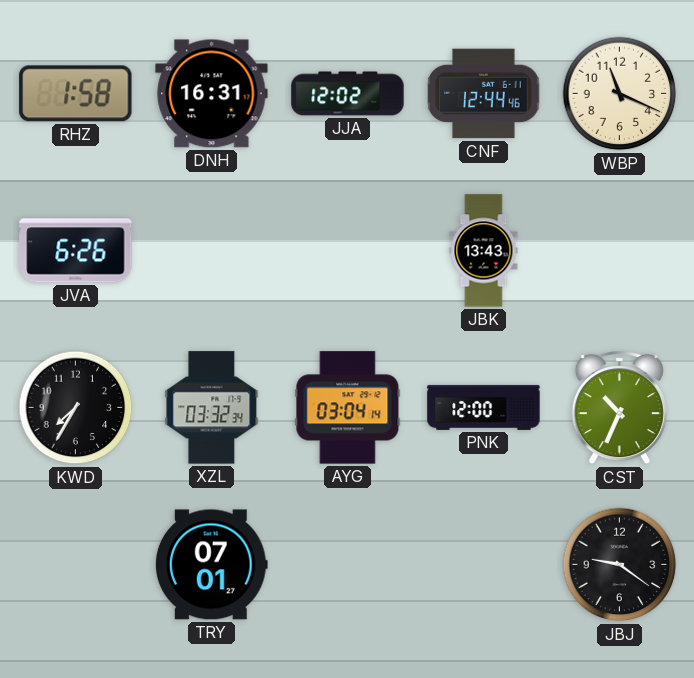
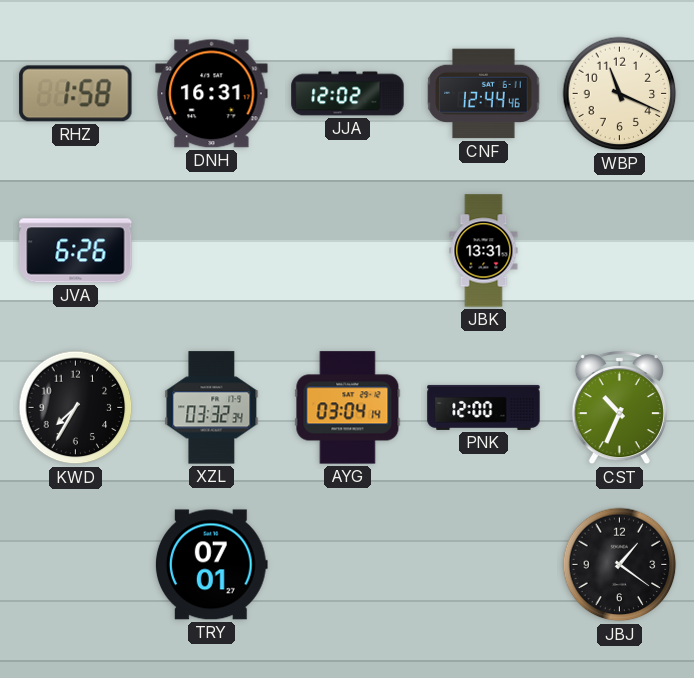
JBK: 13:43 -> 13:31
JBJ: 9:21 -> 1:21
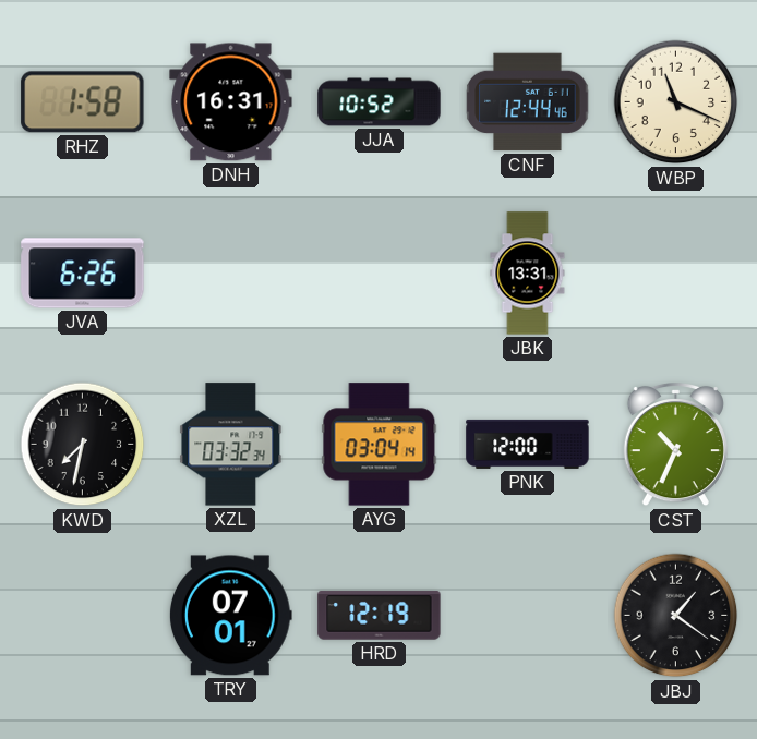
JJA: 12:02 -> 10:52
KWD: 7:35 -> 7:32
HRD: none -> 12:19
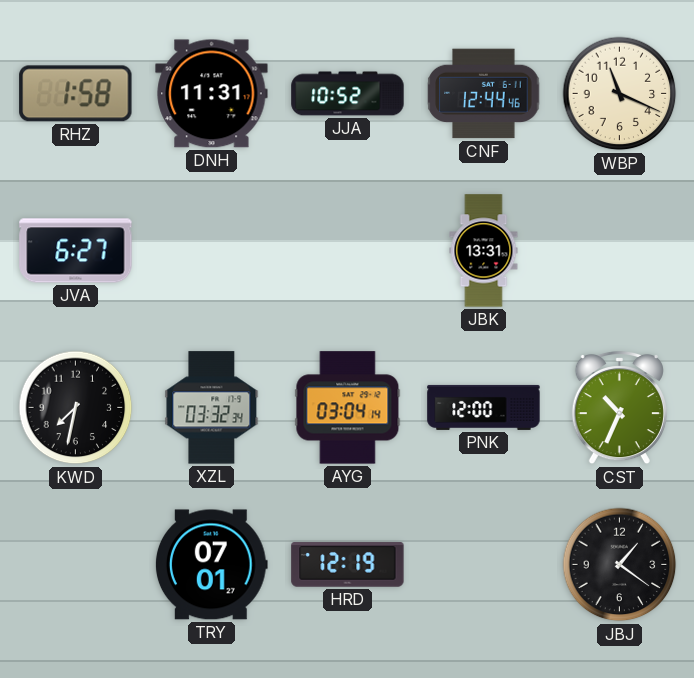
DNH: 16:31 -> 11:31
JVA: 6:26 -> 6:27
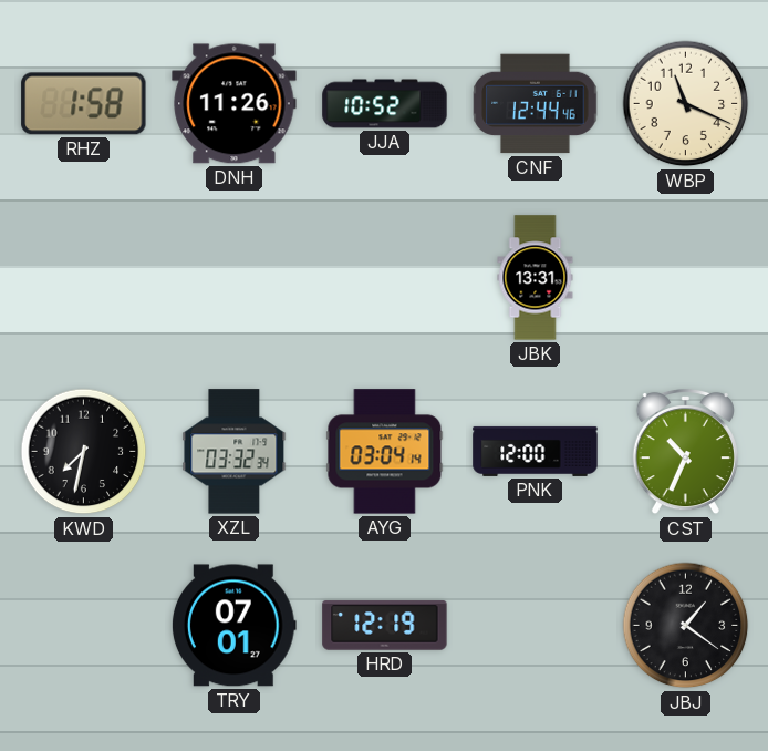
DNH: 11:31 -> 11:26
JVA: 6:27 -> none
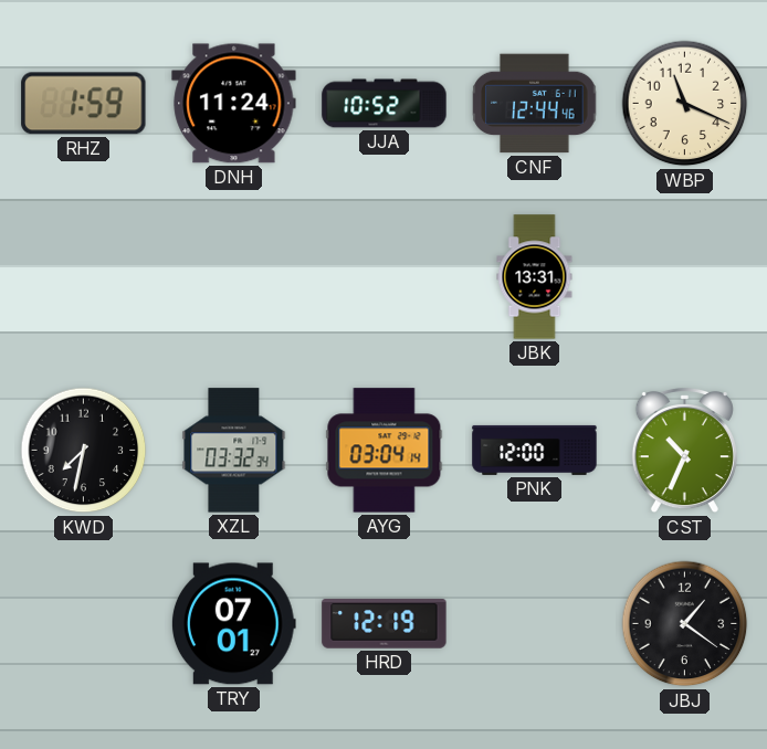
RHZ: 1:58 -> 1:59
DNH: 11:26 -> 11:24
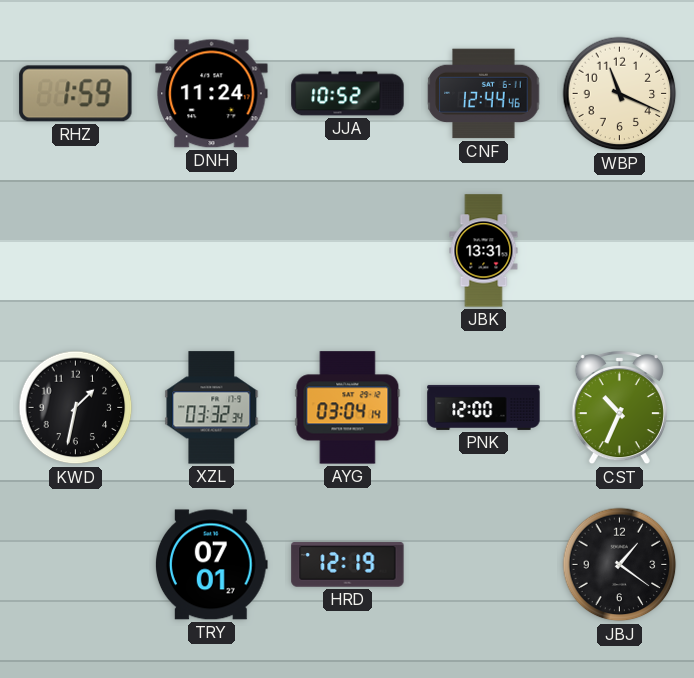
KWD: 7:32 -> 1:32
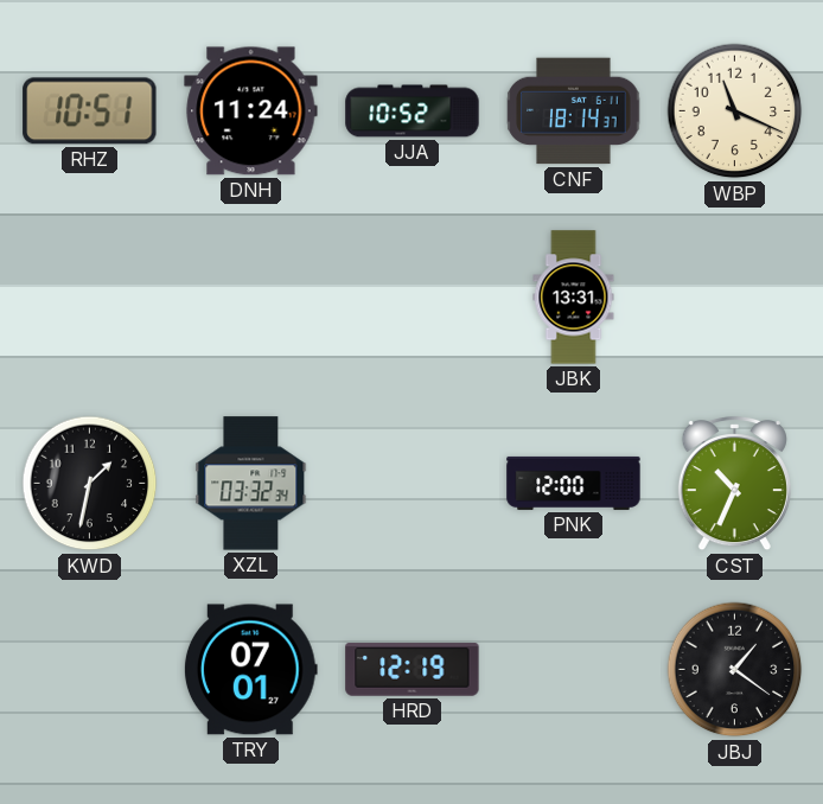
RHZ: 1:59 -> 10:51
CNF: 12:44 -> 18:14
AYG: 03:04 -> none
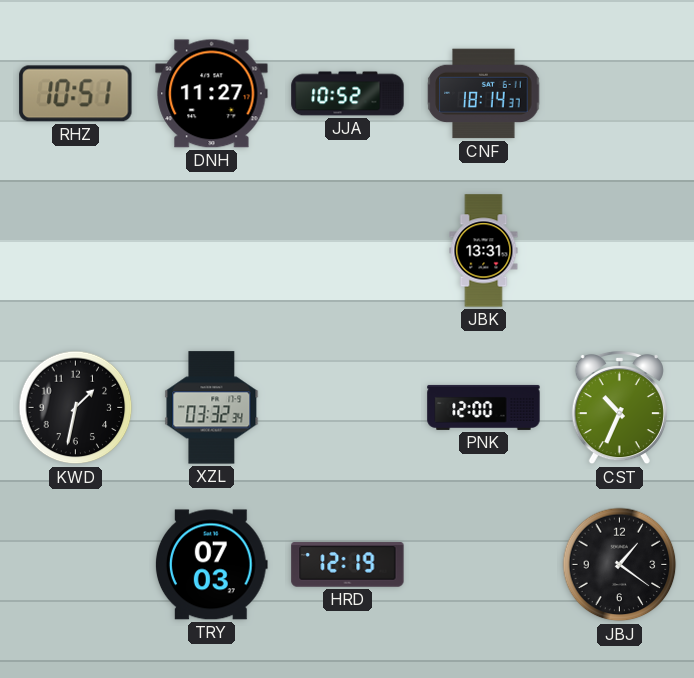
DNH: 11:24 -> 11:27
WBP: 11:19 -> none
TRY: 07:01 -> 07:03
